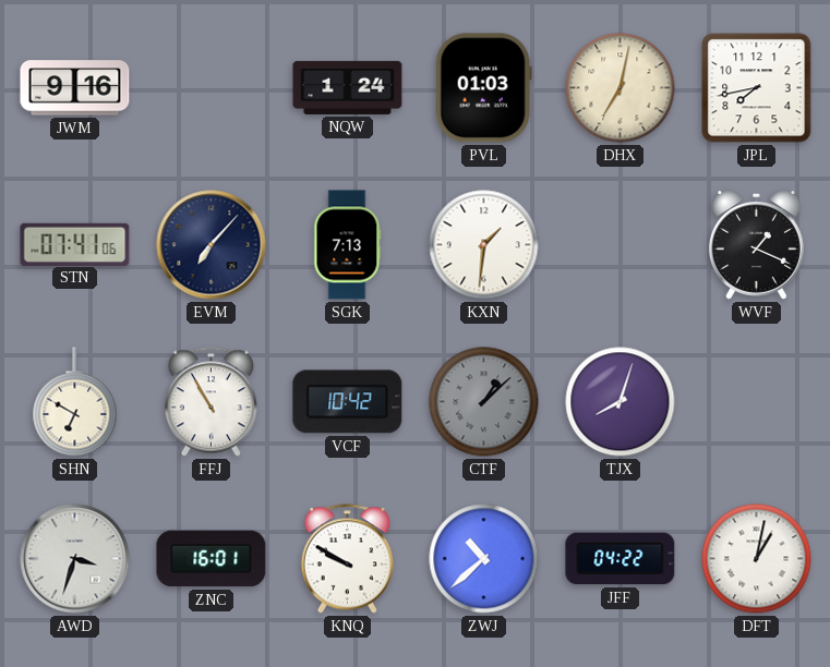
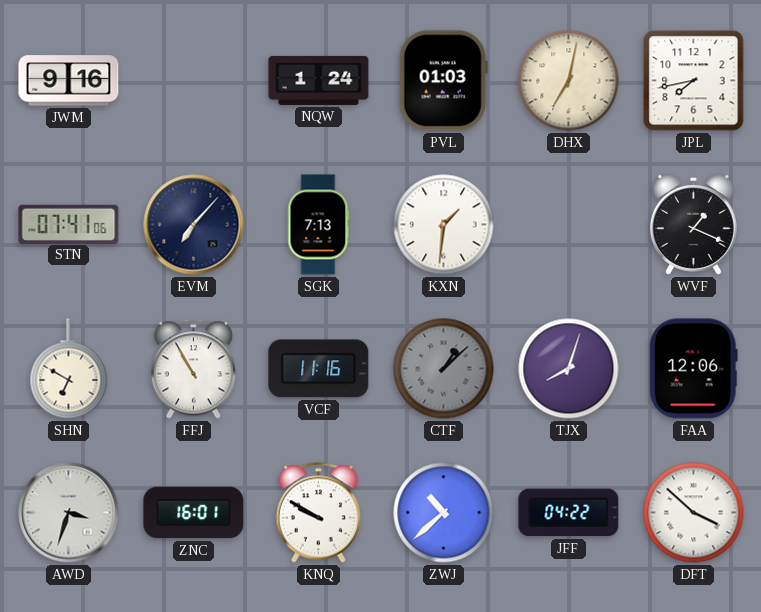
VCF: 10:42 -> 11:16
FAA: none -> 12:06
DFT: 1:02 -> 3:52
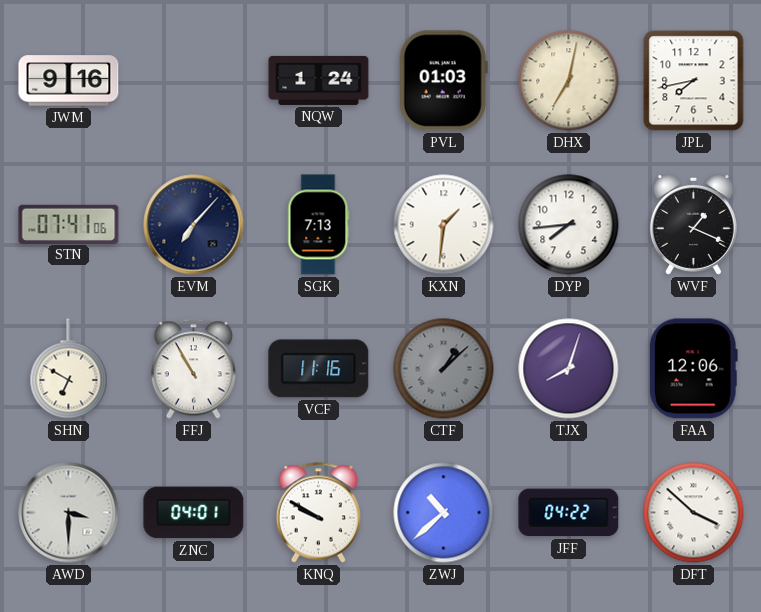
DYP: none -> 7:44
AWD: 3:33 -> 3:30
ZNC: 16:01 -> 04:01
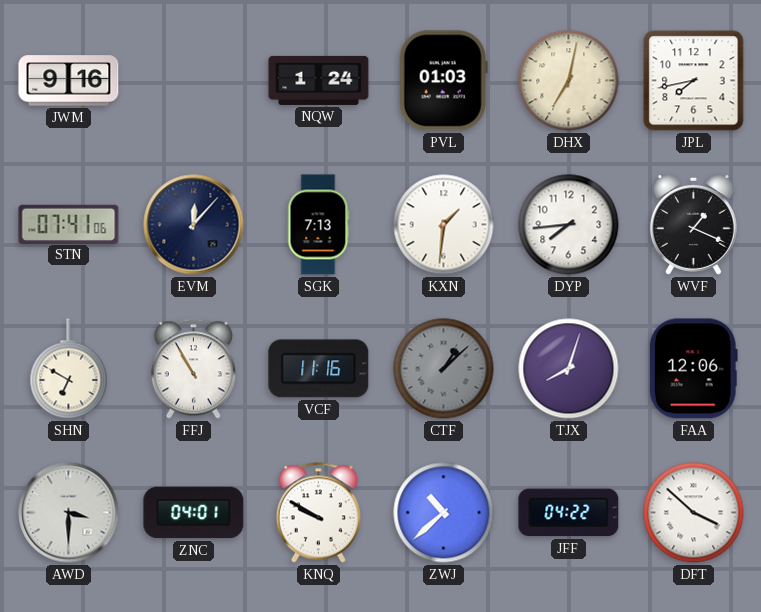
EVM: 7:07 -> 12:07
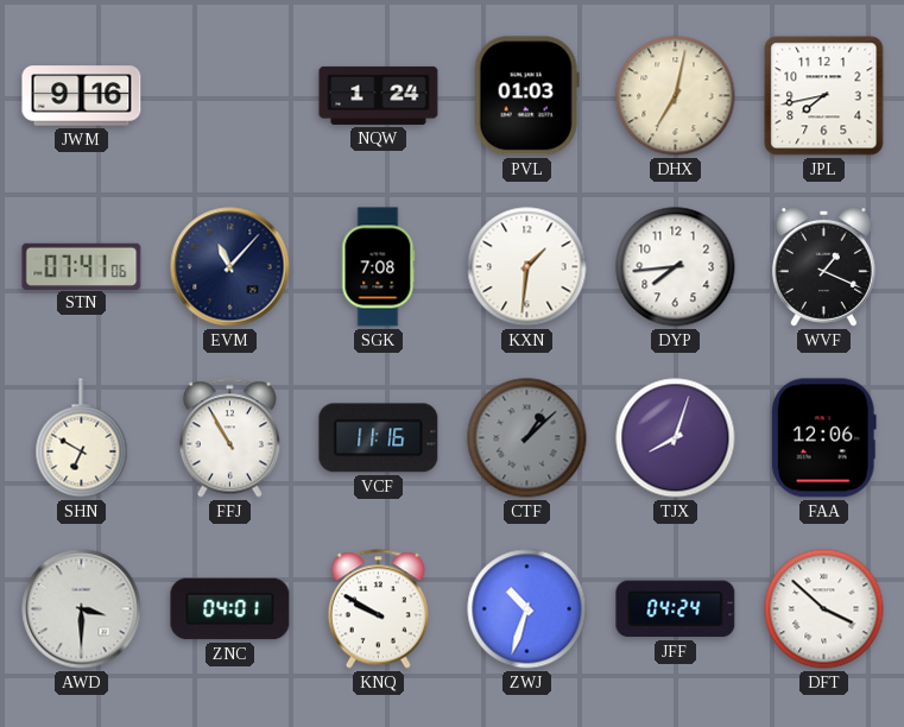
EVM: 12:07 -> 11:07
SGK: 7:13 -> 7:08
ZWJ: 10:38 -> 10:33
JFF: 04:22 -> 04:24
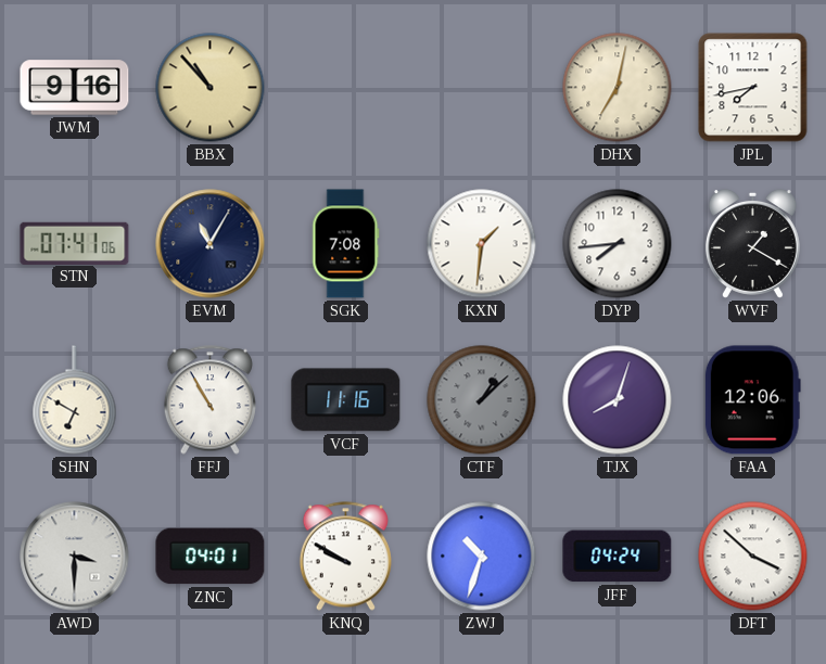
BBX: none -> 10:53
NQW: 1:24 -> none
PVL: 01:03 -> none
EVM: 11:07 -> 11:05
WVF: 1:19 -> 1:20
